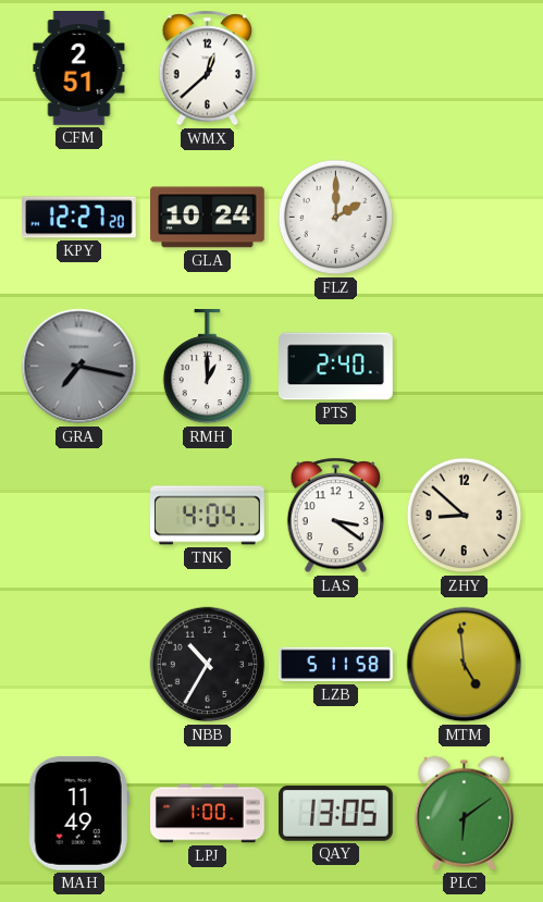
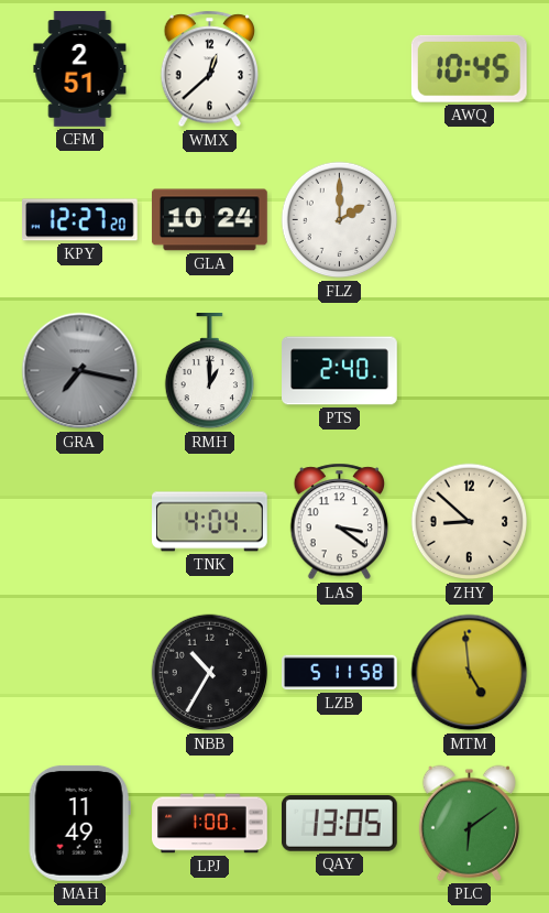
AWQ: none -> 10:45
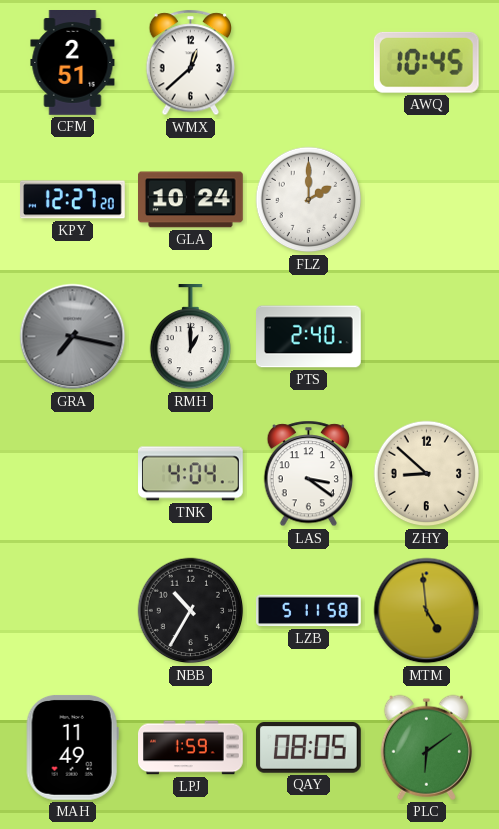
LPJ: 1:00 -> 1:59
QAY: 13:05 -> 08:05
